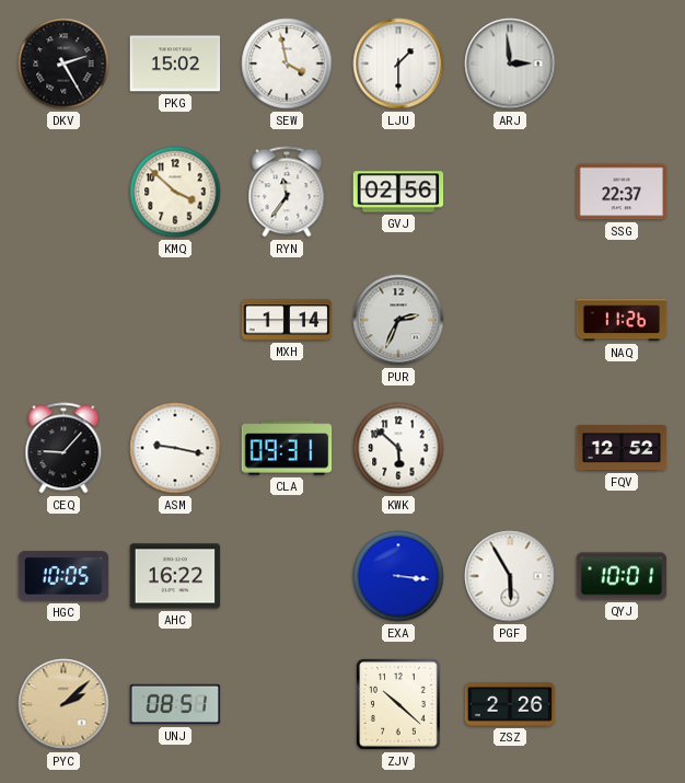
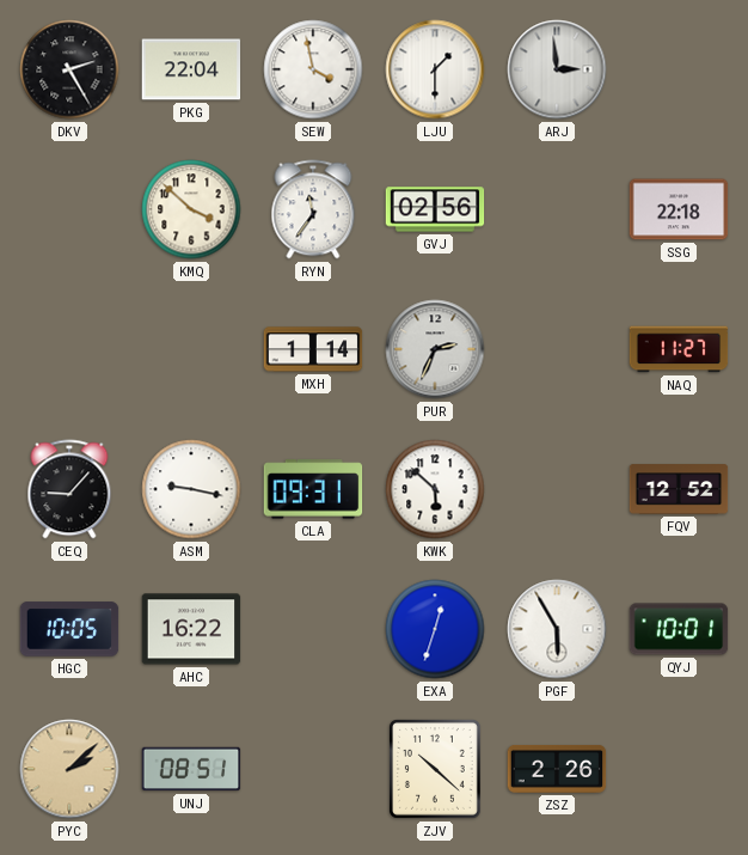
PKG: 15:02 -> 22:04
SSG: 22:37 -> 22:18
NAQ: 11:26 -> 11:27
EXA: 3:16 -> 12:33
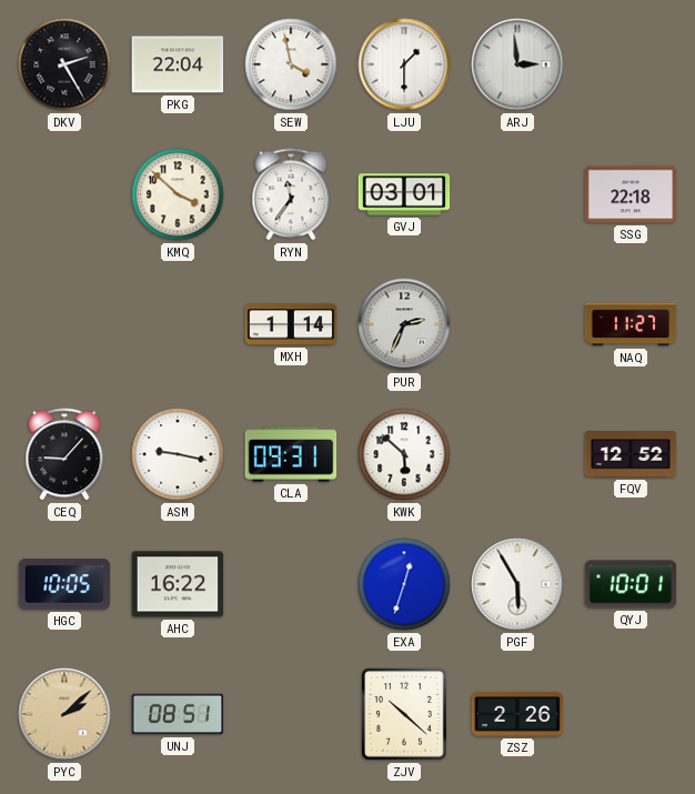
GVJ: 02:56 -> 03:01
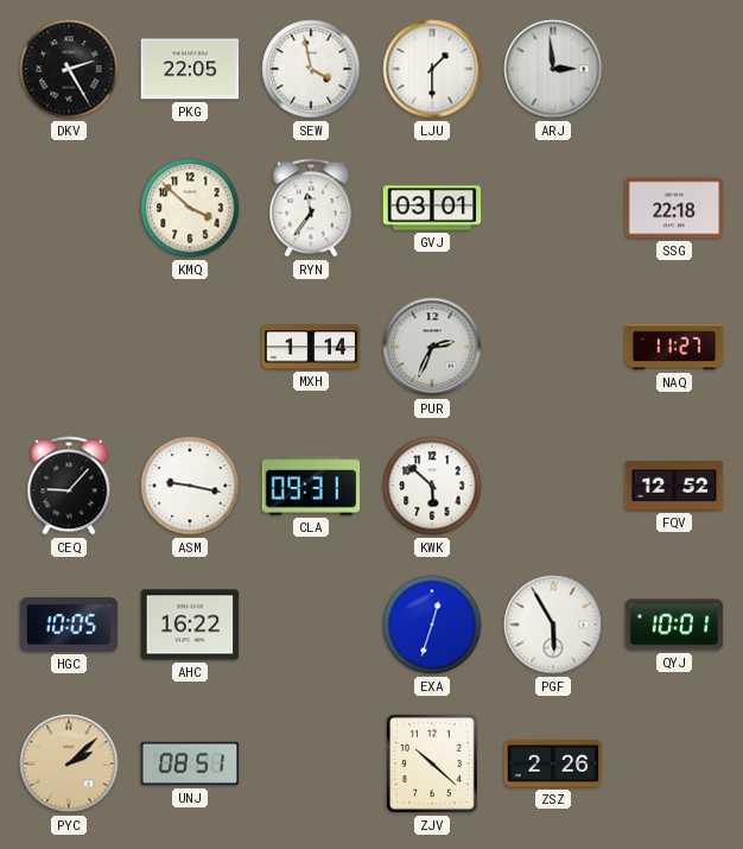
PKG: 22:04 -> 22:05
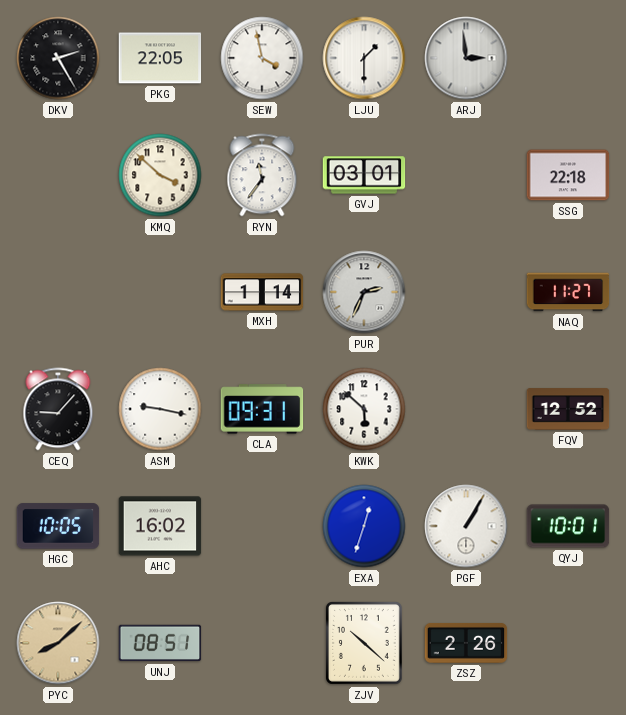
AHC: 16:22 -> 16:02
PGF: 5:55 -> 1:05
PYC: 2:08 -> 8:08
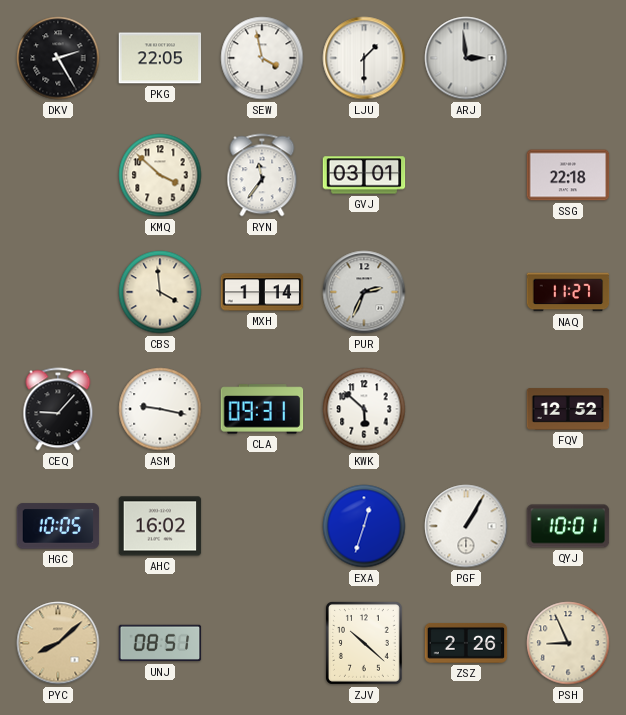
CBS: none -> 3:59
PSH: none -> 8:56
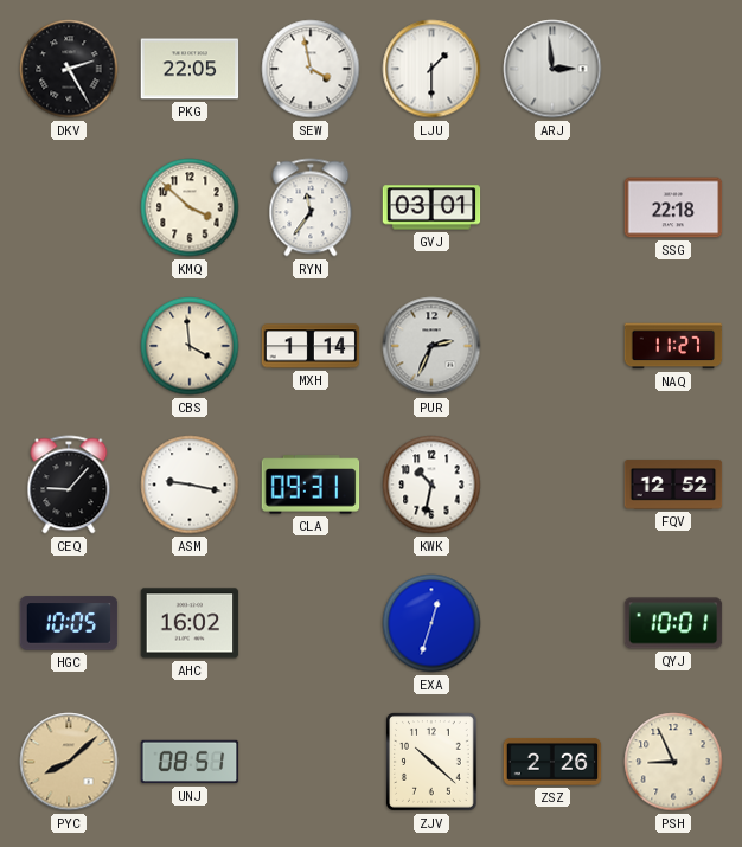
KWK: 5:52 -> 10:32
PGF: 1:05 -> none
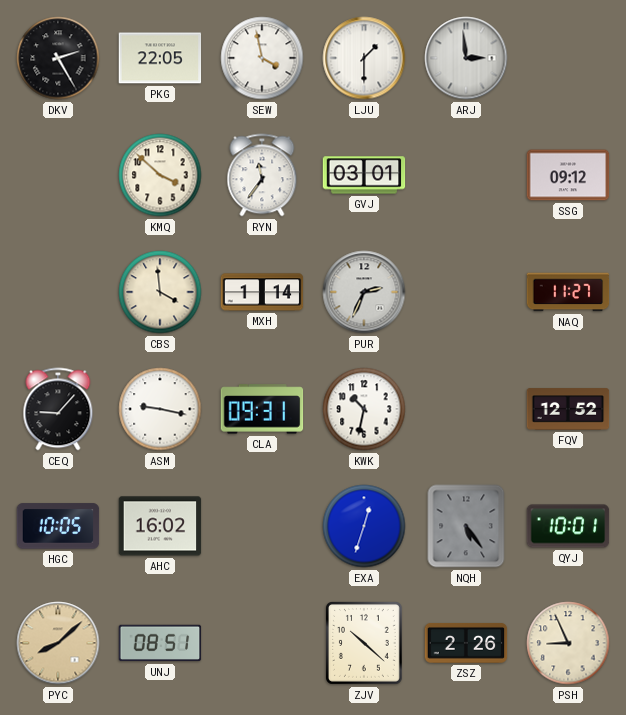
SSG: 22:18 -> 09:12
NQH: none -> 5:24
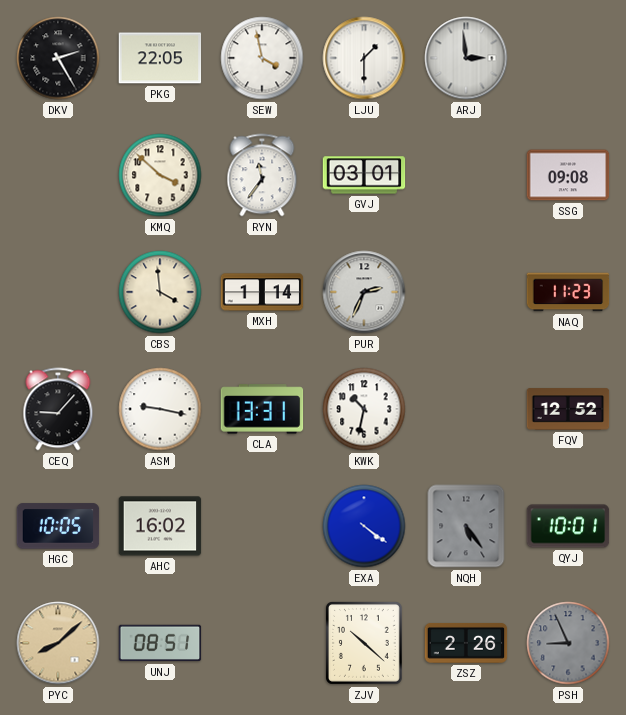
SSG: 09:12 -> 09:08
NAQ: 11:27 -> 11:23
CLA: 09:31 -> 13:31
EXA: 12:33 -> 4:21
PSH dial: cream -> grey
